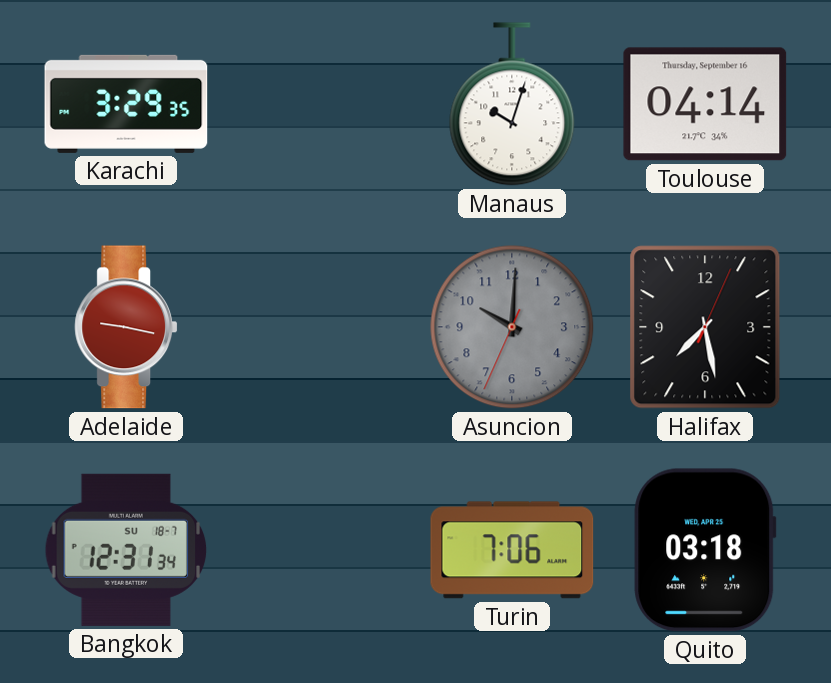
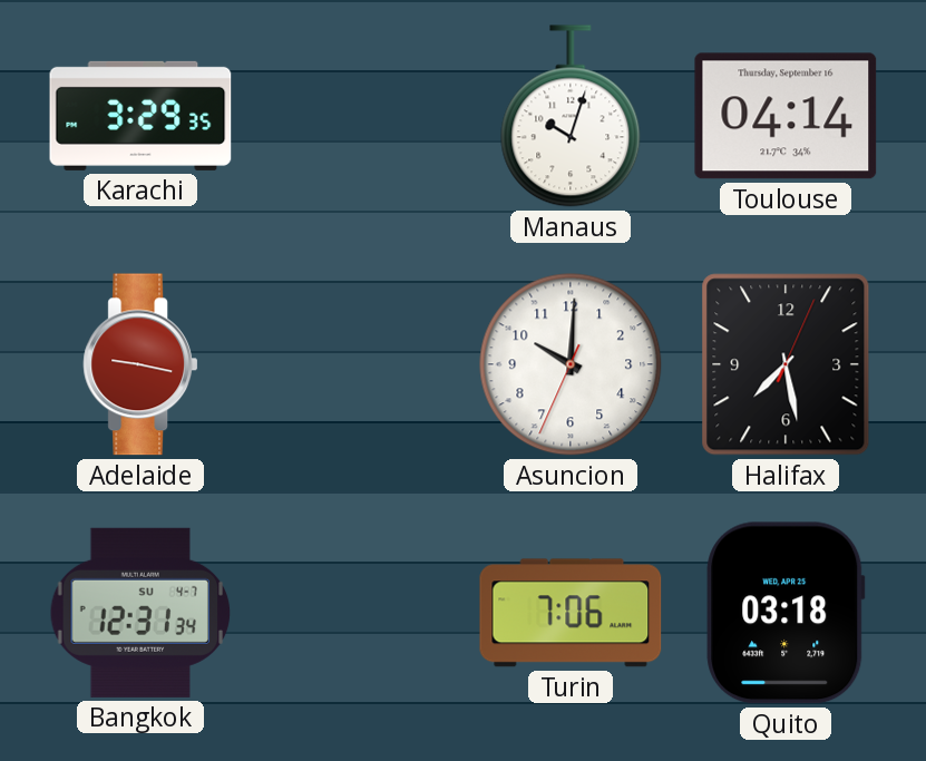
Asuncion dial: grey -> white
Bangkok date: SU 18-7 -> SU 4-7
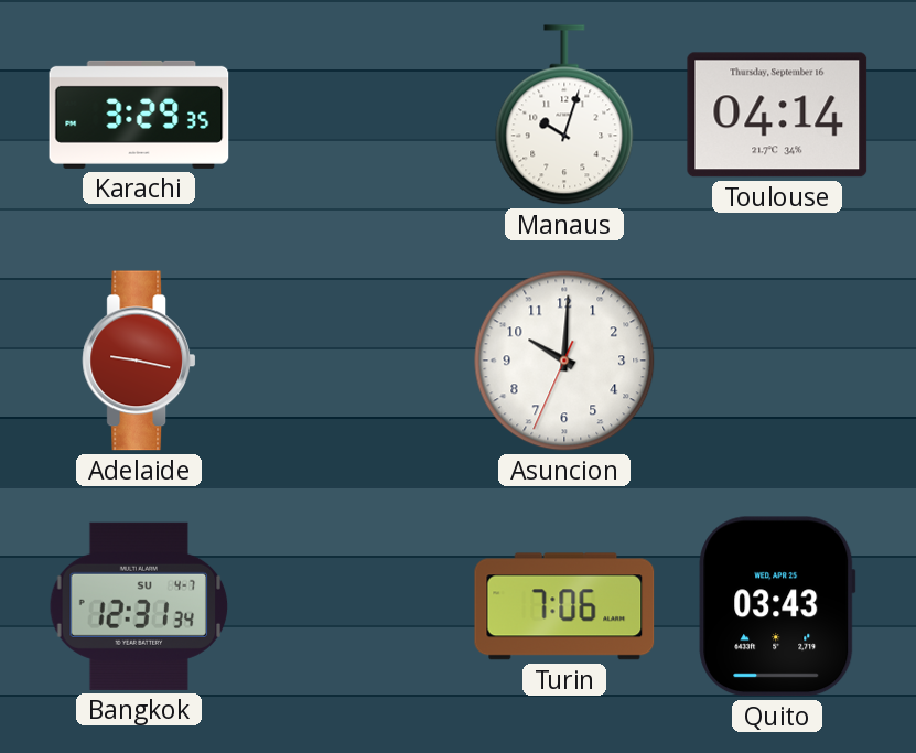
Halifax: 7:28 -> none
Quito: 03:18 -> 03:43
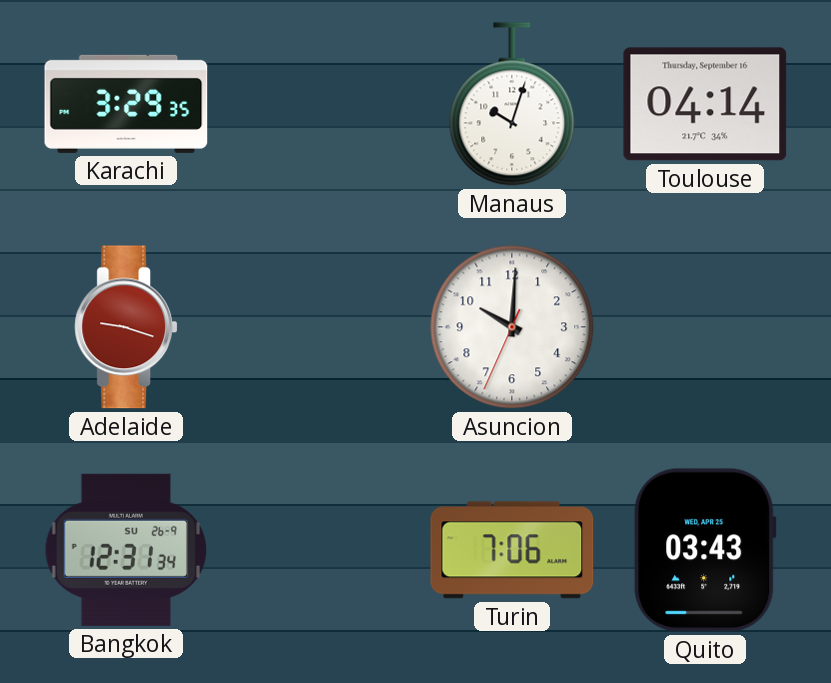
Adelaide: 9:17 -> 9:18
Bangkok date: SU 4-7 -> SU 26-9
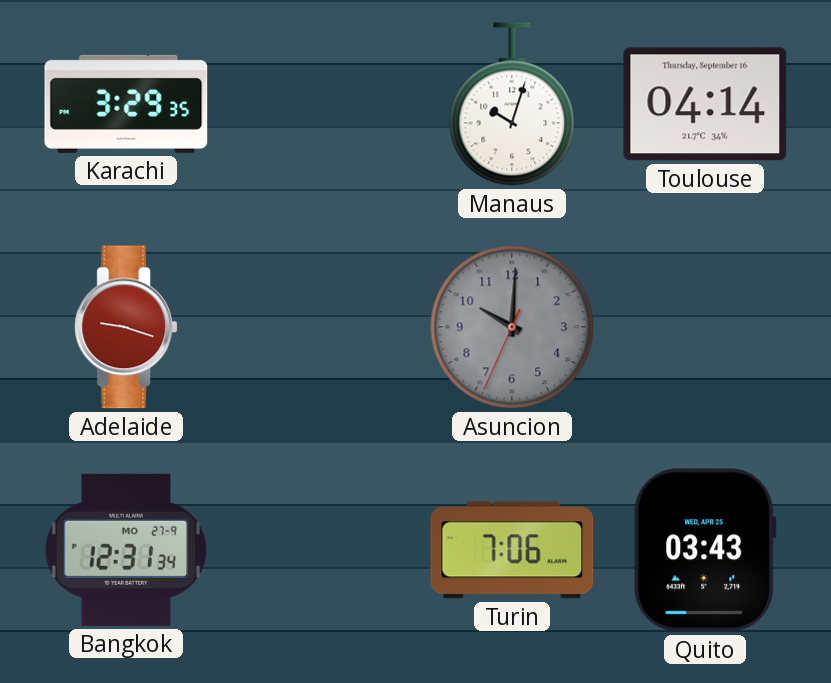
Asuncion dial: white -> grey
Bangkok date: SU 26-9 -> MO 27-9
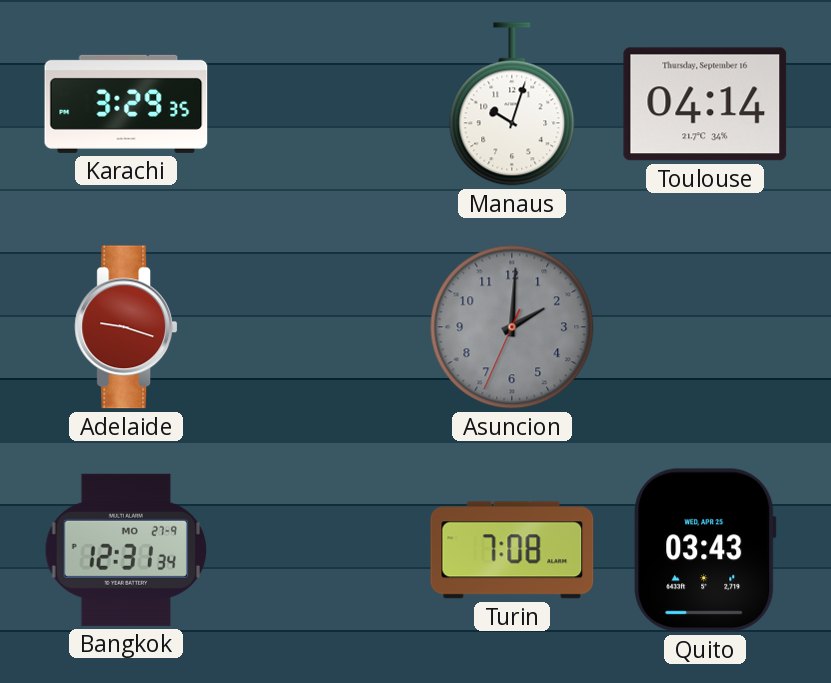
Asuncion: 10:00 -> 2:00
Turin: 7:06 -> 7:08
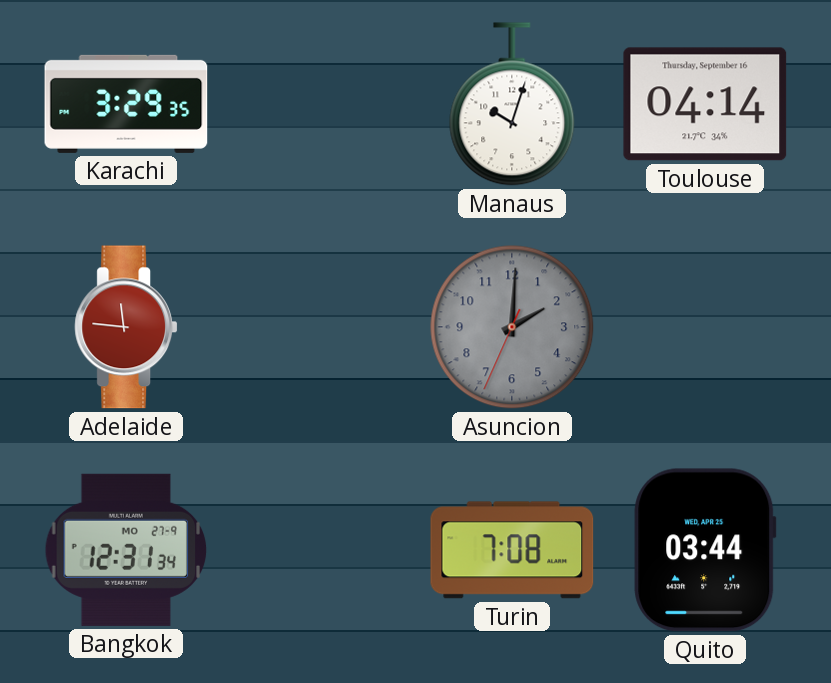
Adelaide: 9:18 -> 11:46
Quito: 03:43 -> 03:44
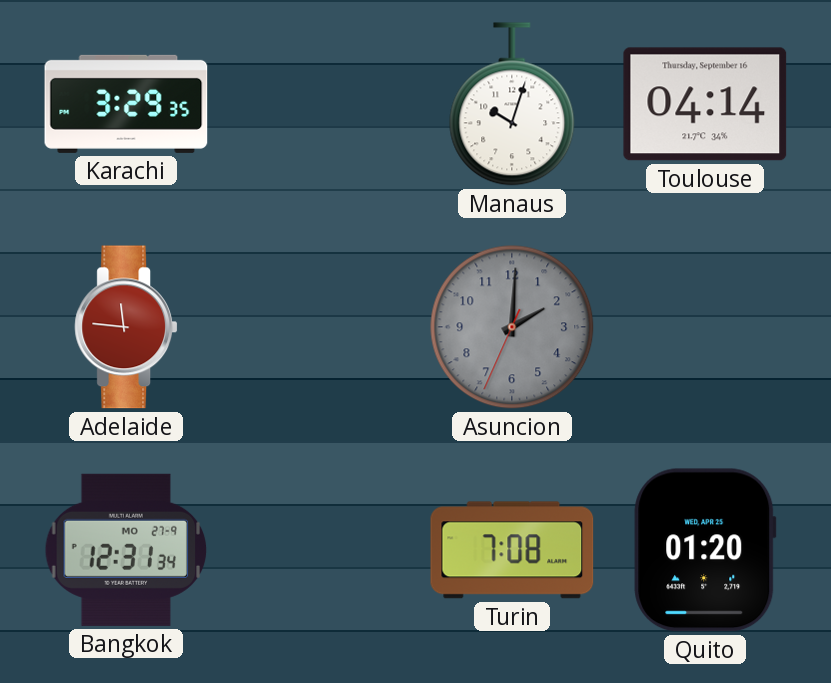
Quito: 03:44 -> 01:20
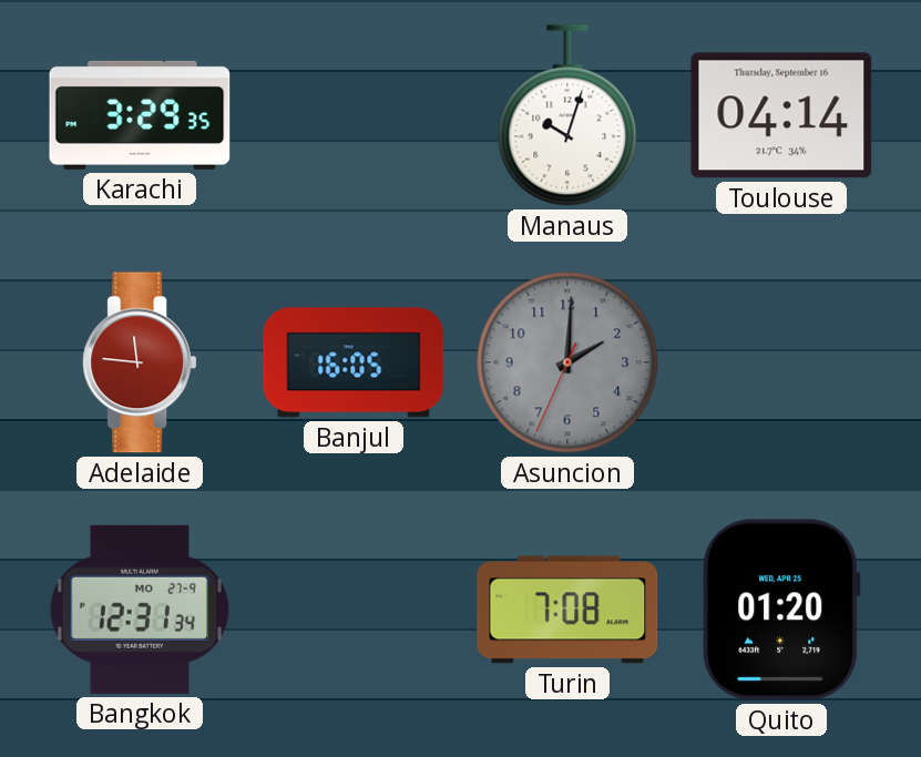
Banjul: none -> 16:05
